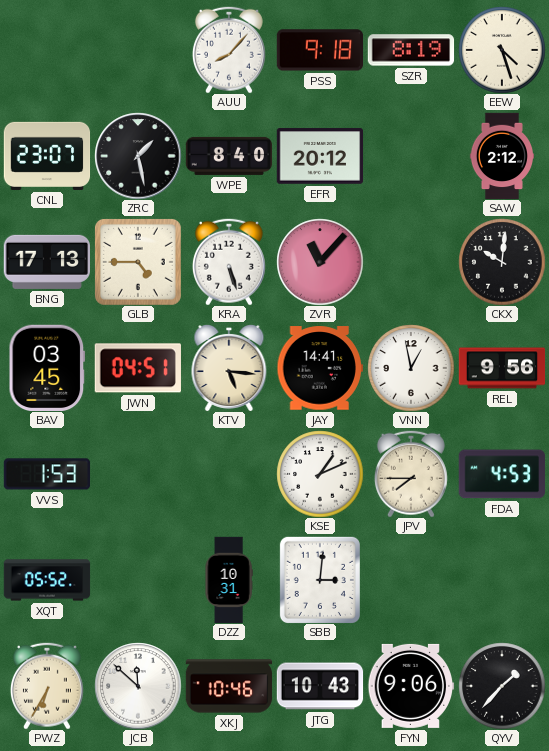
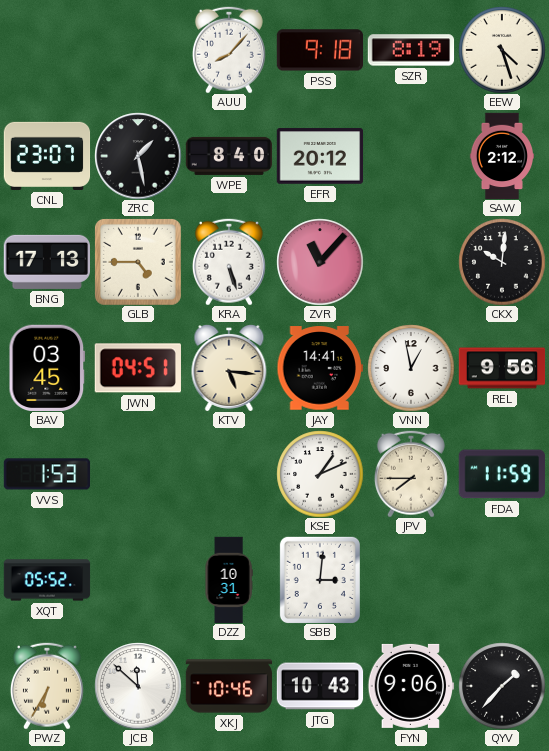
FDA: 4:53 -> 11:59
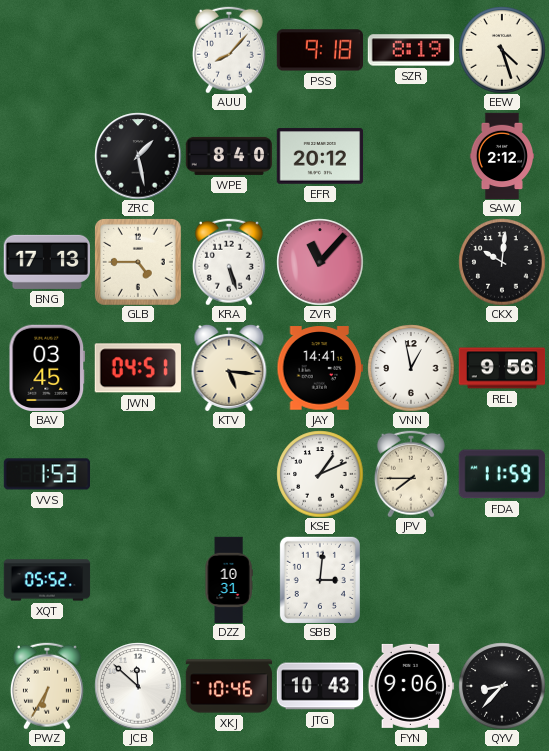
CNL: 23:07 -> none
QYV: 1:37 -> 8:37
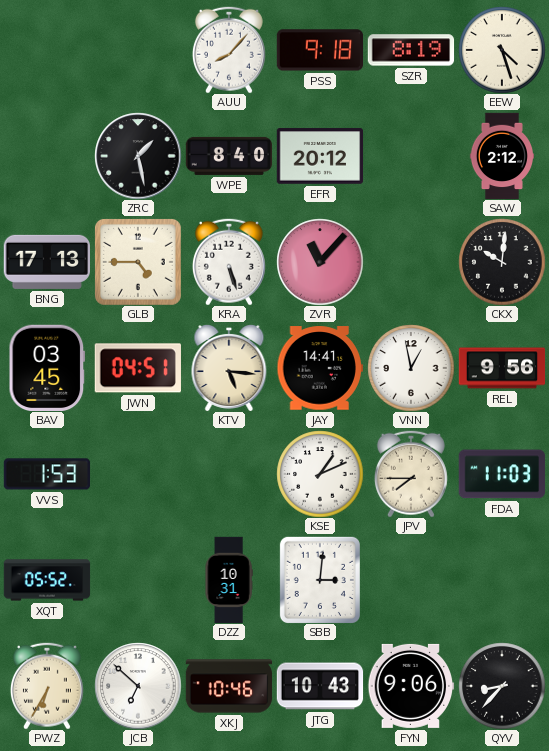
FDA: 11:59 -> 11:03
JCB: 11:52 -> 6:52
